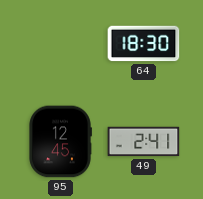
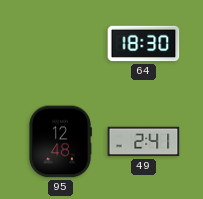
95: 12:45 -> 12:48
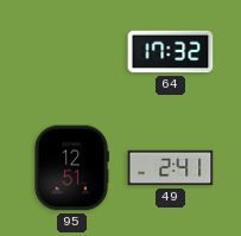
64: 18:30 -> 17:32
95: 12:48 -> 12:51
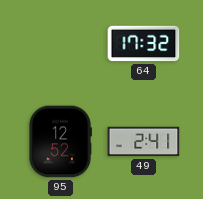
95: 12:51 -> 12:52
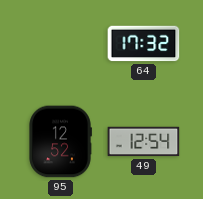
49: 2:41 -> 12:54
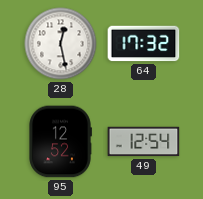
28: none -> 12:28
